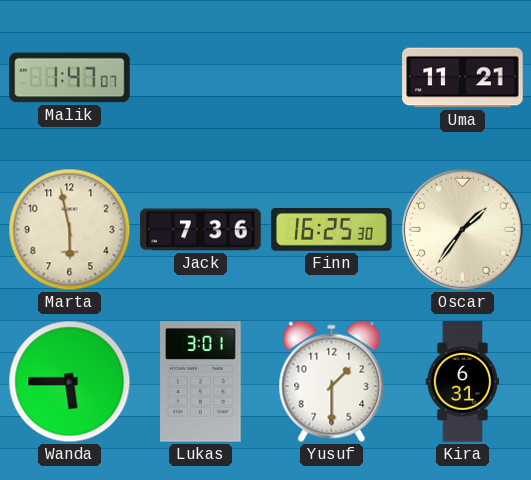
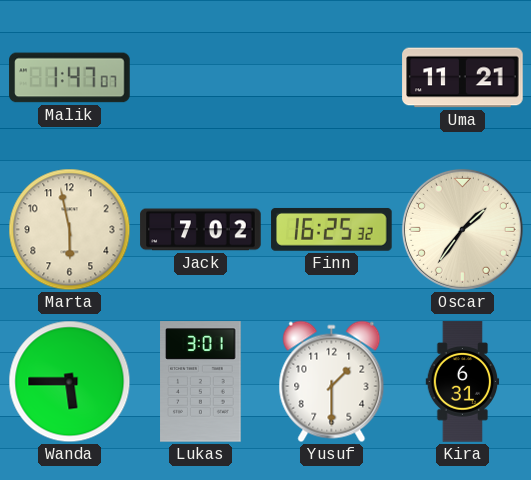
Jack: 7:36 -> 7:02
Finn: 16:25:30 -> 16:25:32
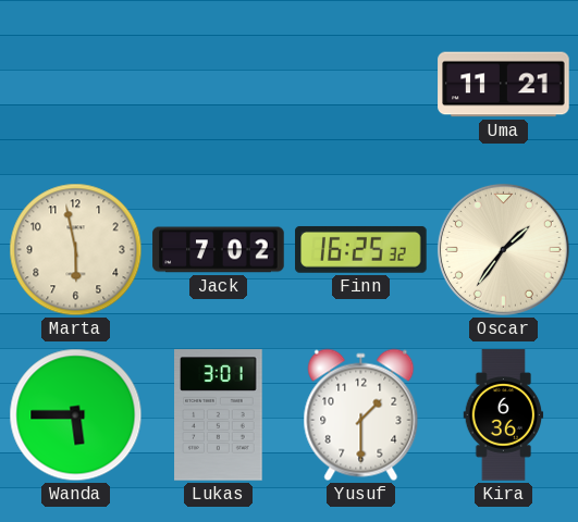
Malik: 1:47 -> none
Kira: 6:31 -> 6:36
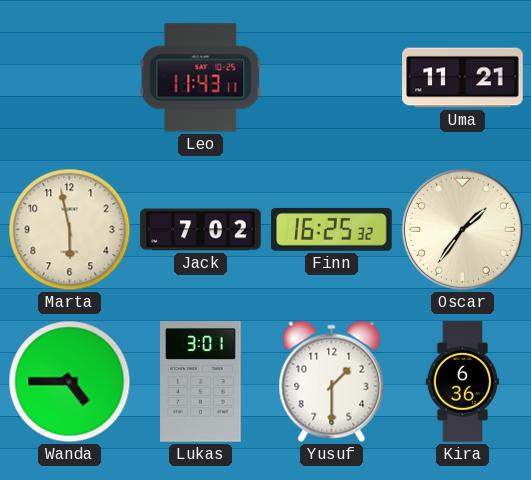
Leo: none -> 11:43
Wanda: 5:45 -> 4:45
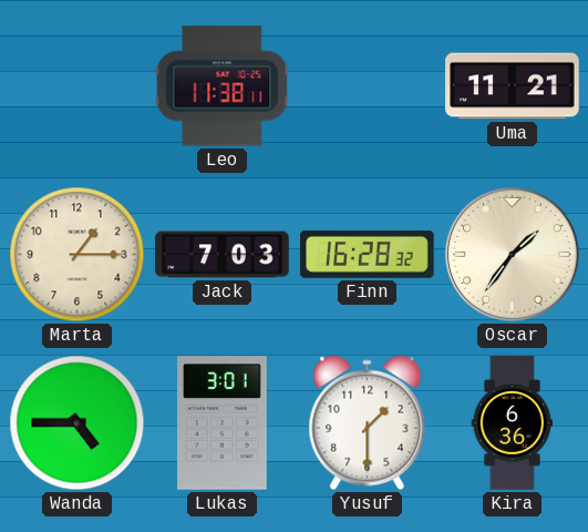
Leo: 11:43 -> 11:38
Marta: 5:58 -> 1:15
Jack: 7:02 -> 7:03
Finn: 16:25 -> 16:28
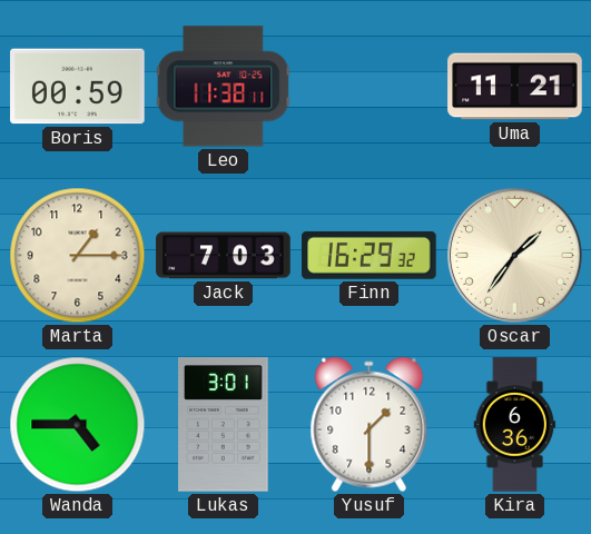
Boris: none -> 00:59
Finn: 16:28 -> 16:29
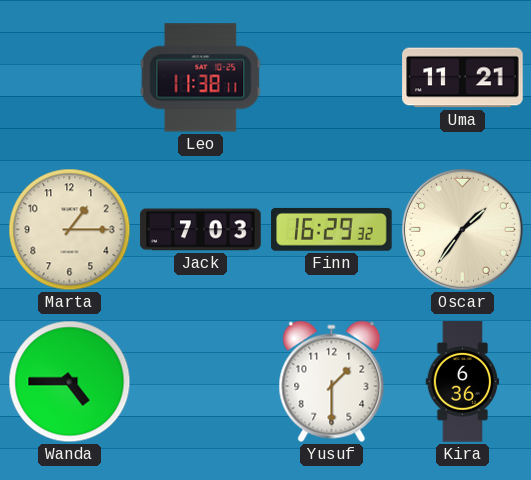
Boris: 00:59 -> none
Lukas: 3:01 -> none
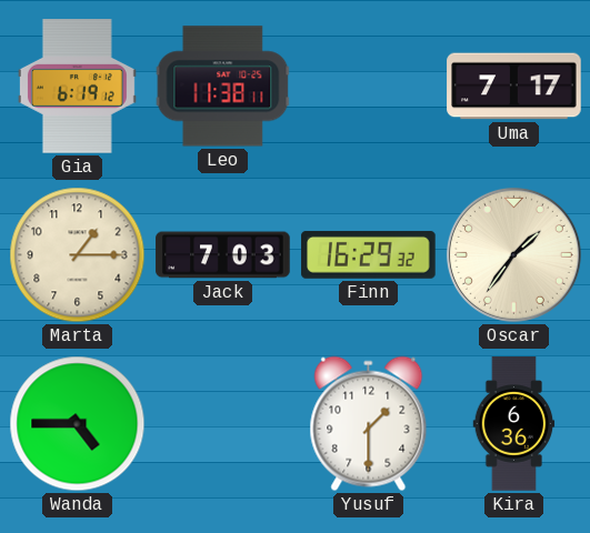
Gia: none -> 6:19
Uma: 11:21 -> 7:17
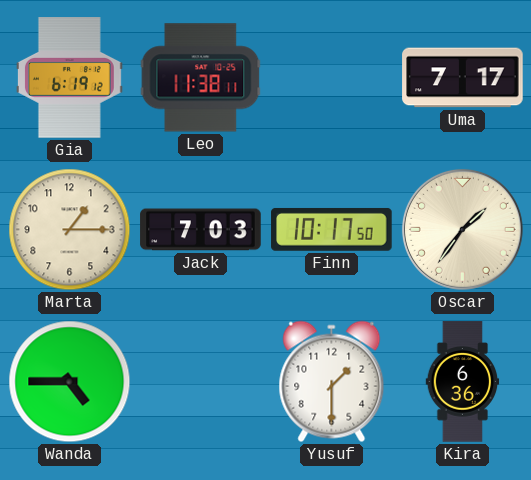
Finn: 16:29 -> 10:17
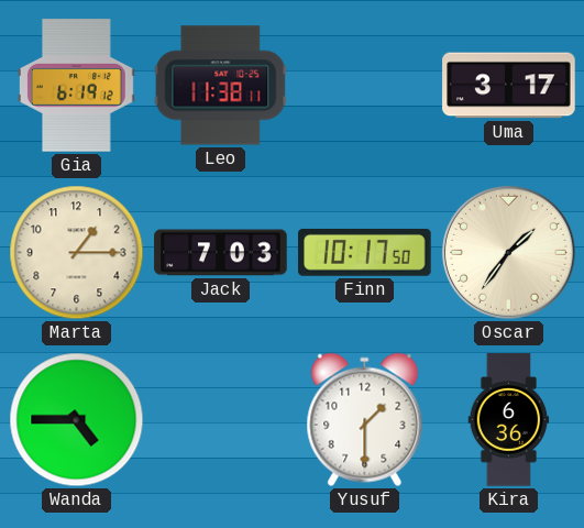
Uma: 7:17 -> 3:17
